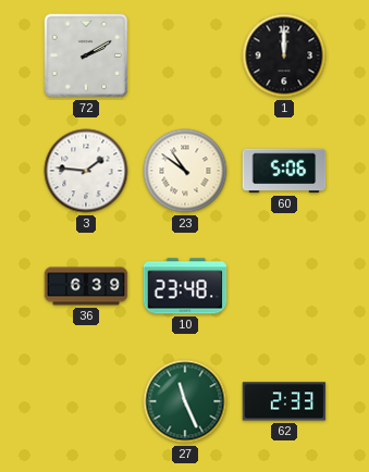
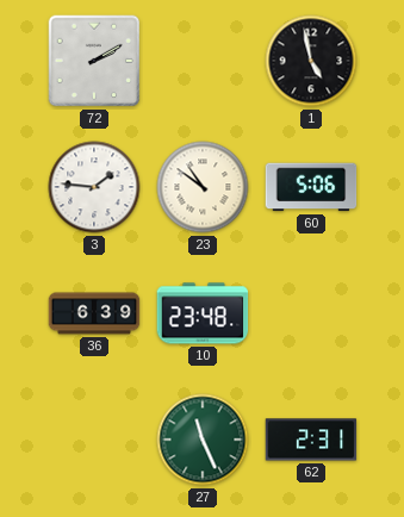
1: 12:00 -> 4:58
62: 2:33 -> 2:31
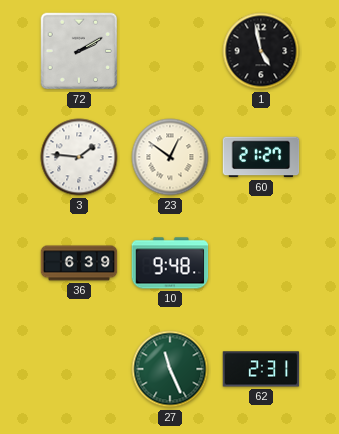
23: 10:51 -> 12:51
60: 5:06 -> 21:27
10: 23:48 -> 9:48
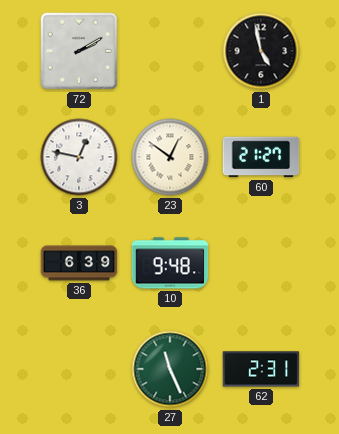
3: 1:46 -> 12:47
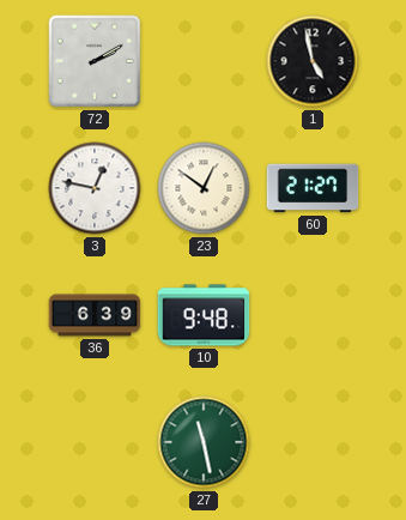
27: 11:26 -> 11:28
62: 2:31 -> none
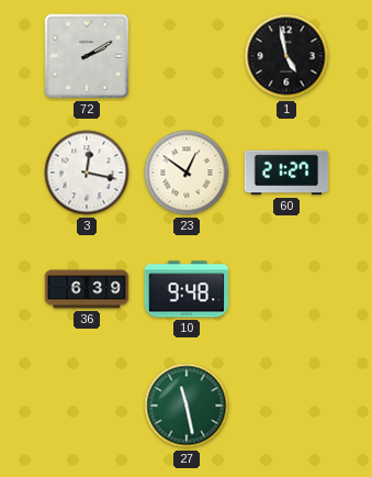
3: 12:47 -> 12:17
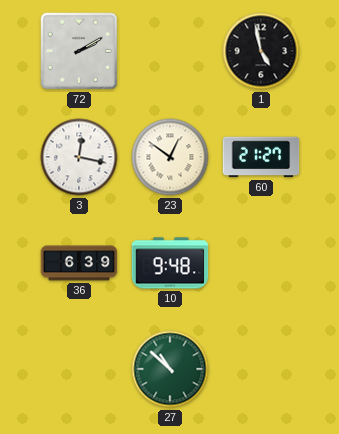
27: 11:28 -> 10:52
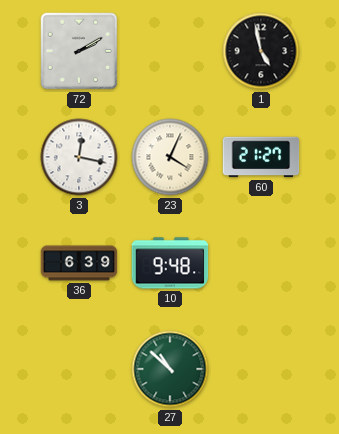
23: 12:51 -> 4:04
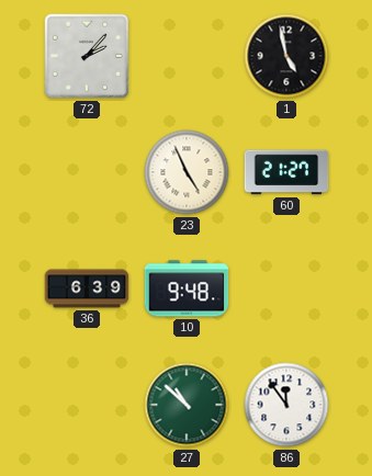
72: 2:10 -> 2:07
3: 12:17 -> none
23: 4:04 -> 4:56
86: none -> 11:54
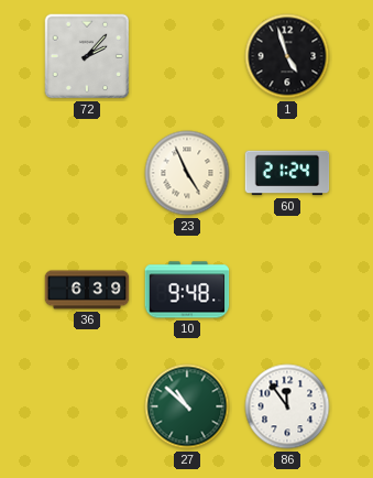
1: 4:58 -> 4:57
60: 21:27 -> 21:24
